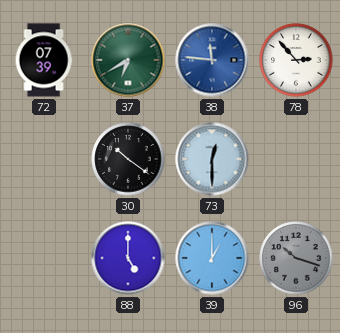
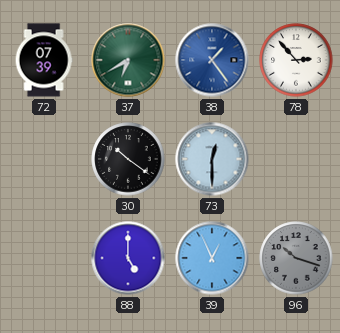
38: 11:46 -> 1:24
39: 1:00 -> 12:56
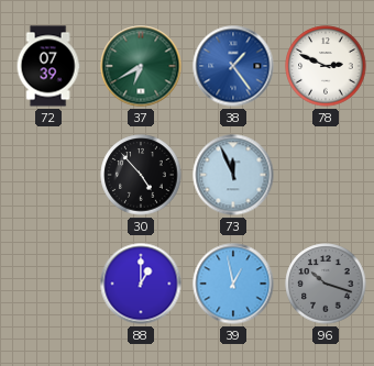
78: 2:53 -> 2:49
30: 10:21 -> 4:53
73: 12:30 -> 11:56
88: 5:00 -> 1:00
39: 12:56 -> 12:58
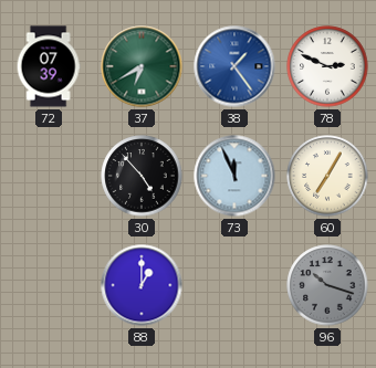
60: none -> 7:05
39: 12:58 -> none
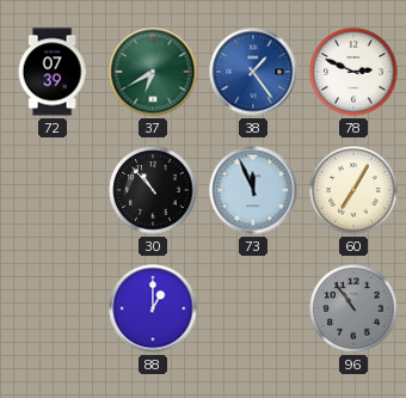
30: 4:53 -> 10:53
96: 10:18 -> 10:54
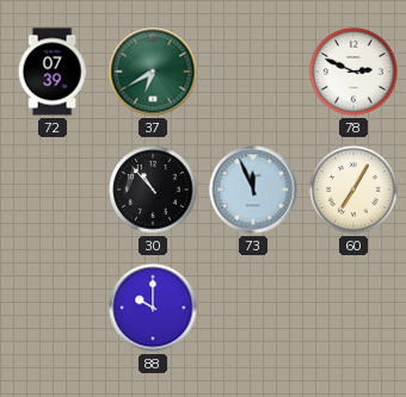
38: 1:24 -> none
88: 1:00 -> 10:00
96: 10:54 -> none
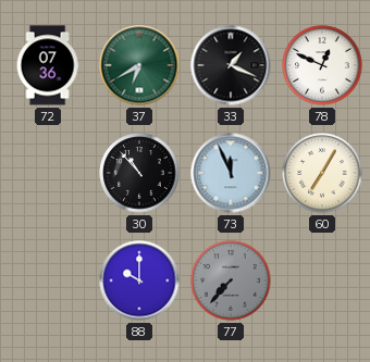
72: 07:39 -> 07:36
33: none -> 1:19
78: 2:49 -> 12:49
77: none -> 7:37
